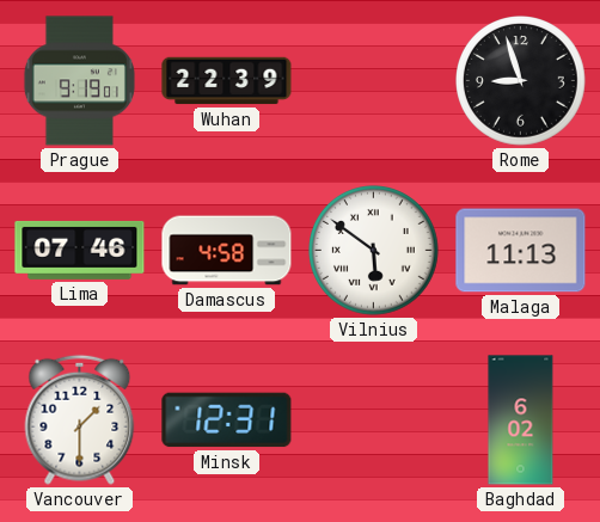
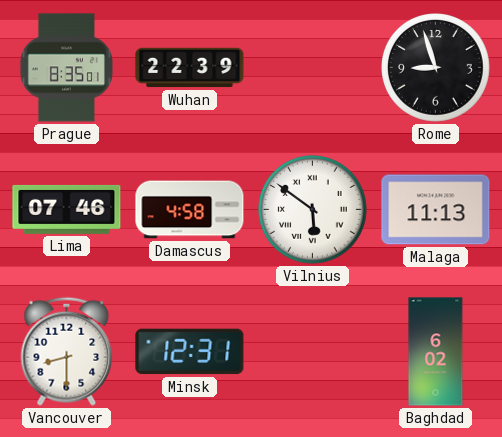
Prague: 9:19 -> 8:35
Vancouver: 1:30 -> 8:30
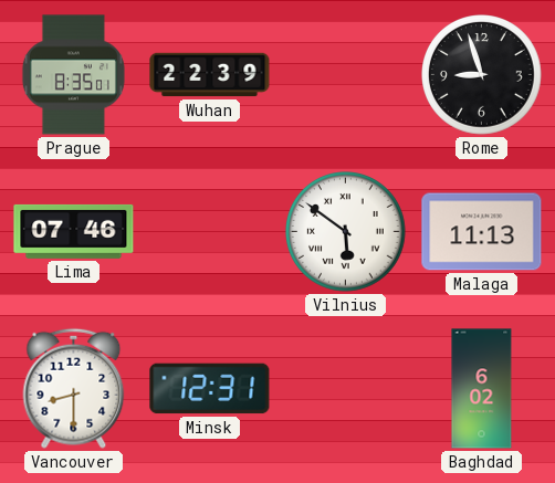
Damascus: 4:58 -> none
